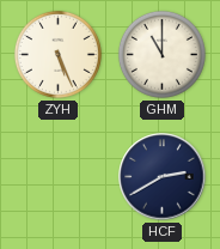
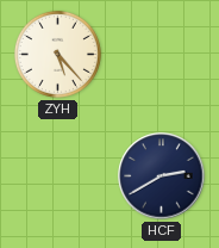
ZYH: 5:26 -> 5:23
GHM: 11:00 -> none
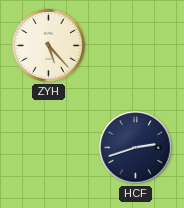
HCF: 2:40 -> 2:42
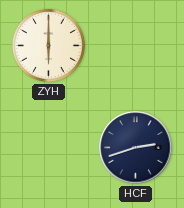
ZYH: 5:23 -> 6:00
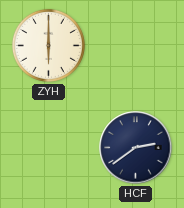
HCF: 2:42 -> 2:39
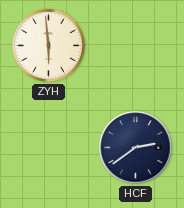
ZYH: 6:00 -> 5:59
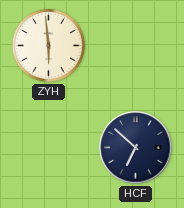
HCF: 2:39 -> 6:52
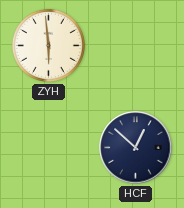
HCF: 6:52 -> 12:52
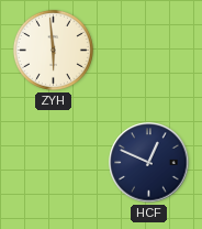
HCF: 12:52 -> 12:49
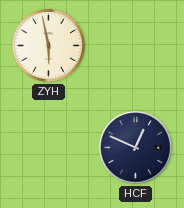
ZYH: 5:59 -> 5:58
